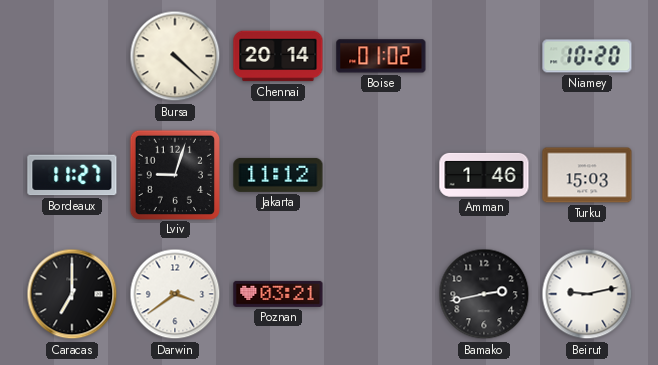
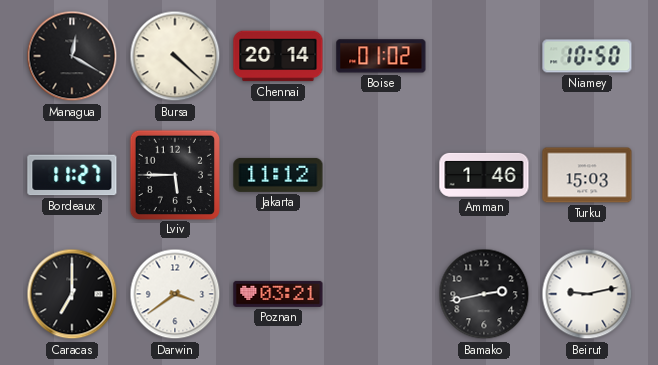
Managua: none -> 12:20
Niamey: 10:20 -> 10:50
Lviv: 9:03 -> 5:45
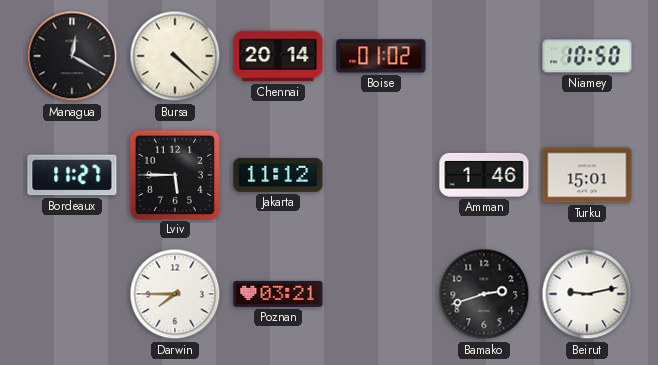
Turku: 15:03 -> 15:01
Caracas: 7:00 -> none
Darwin: 3:39 -> 7:45
Bamako: 2:43 -> 2:42
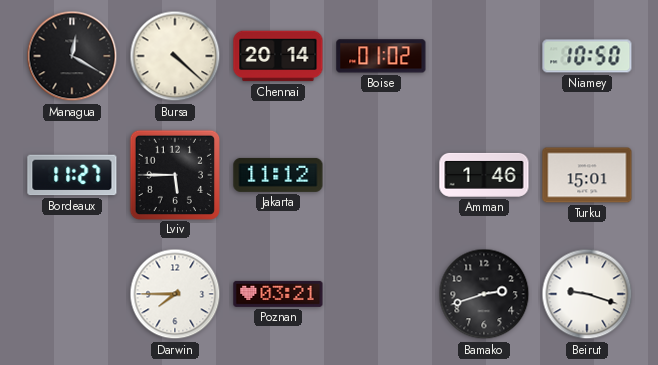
Beirut: 9:13 -> 9:18
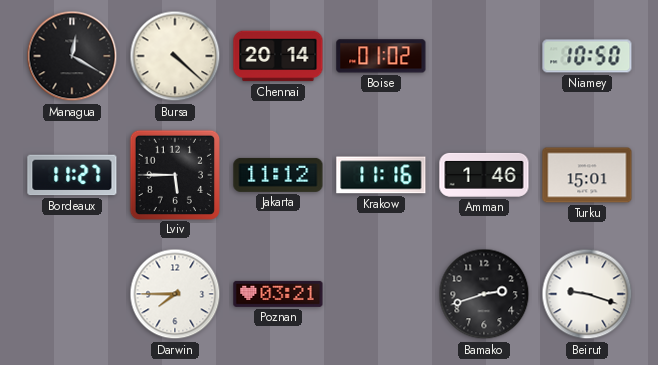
Krakow: none -> 11:16
